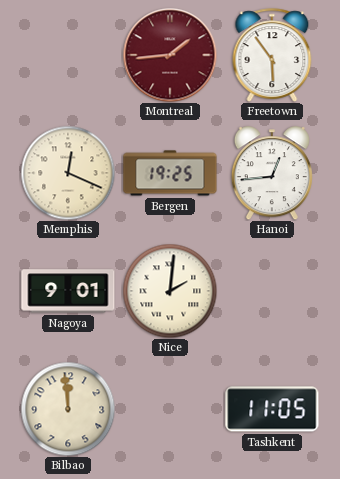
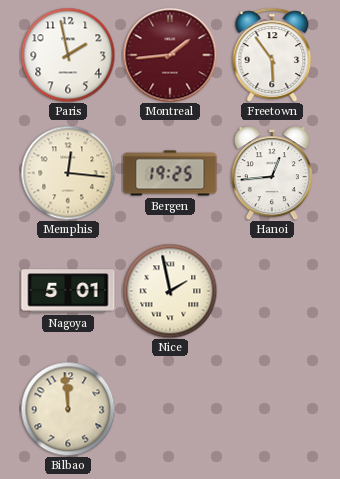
Paris: none -> 1:58
Memphis: 12:19 -> 12:16
Nagoya: 9:01 -> 5:01
Nice: 2:01 -> 1:58
Tashkent: 11:05 -> none
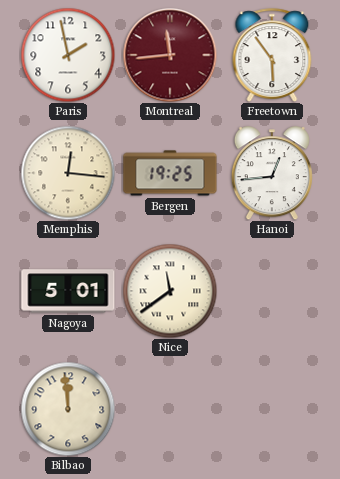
Montreal: 1:44 -> 11:44
Nice: 1:58 -> 11:39
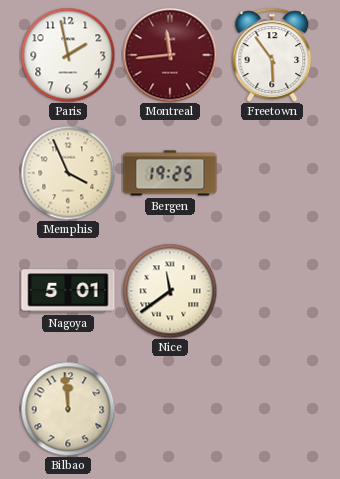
Memphis: 12:16 -> 3:56
Hanoi: 12:44 -> none
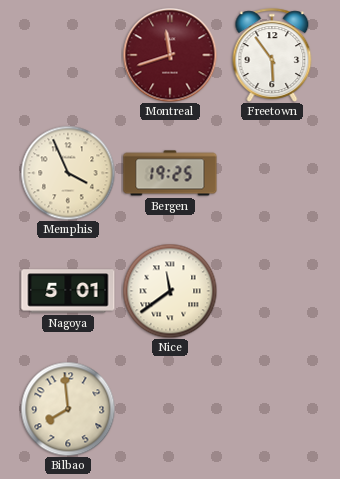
Paris: 1:58 -> none
Montreal: 11:44 -> 11:42
Bilbao: 11:59 -> 7:59
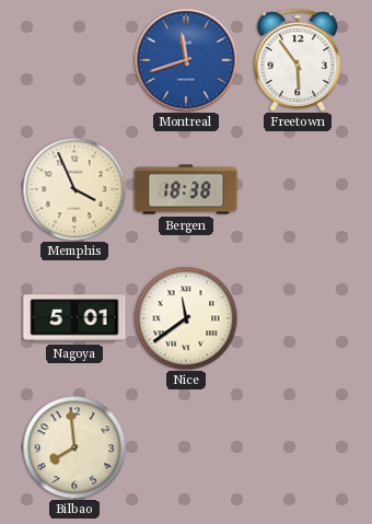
Montreal dial: burgundy -> blue
Bergen: 19:25 -> 18:38
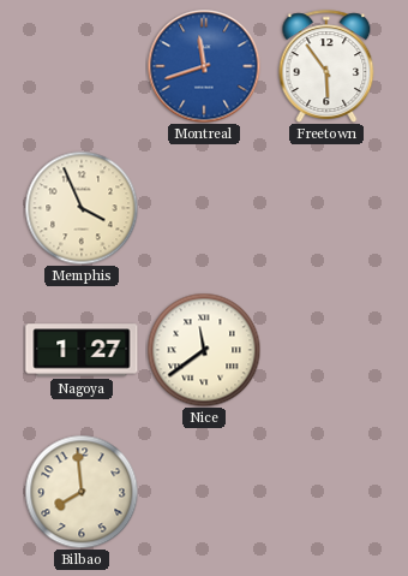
Bergen: 18:38 -> none
Nagoya: 5:01 -> 1:27
